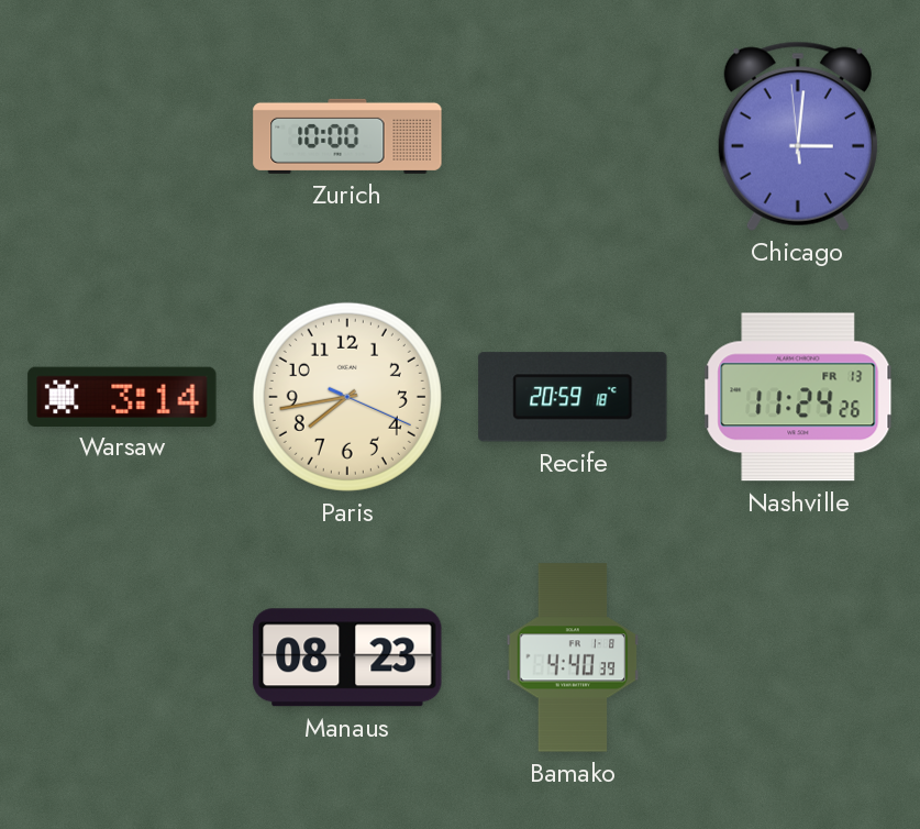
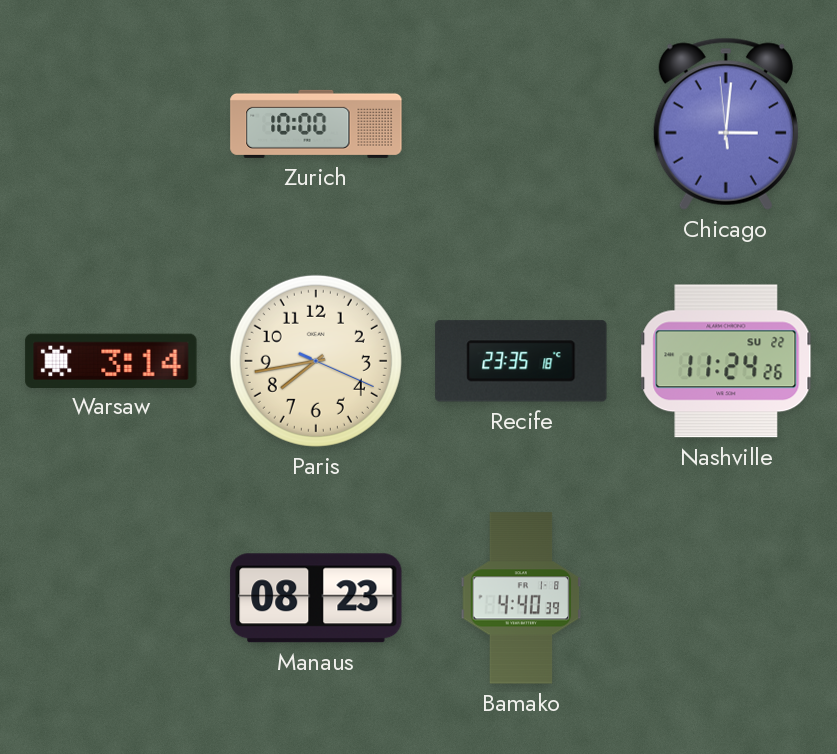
Recife: 20:59 -> 23:35
Nashville date: FR 13 -> SU 22
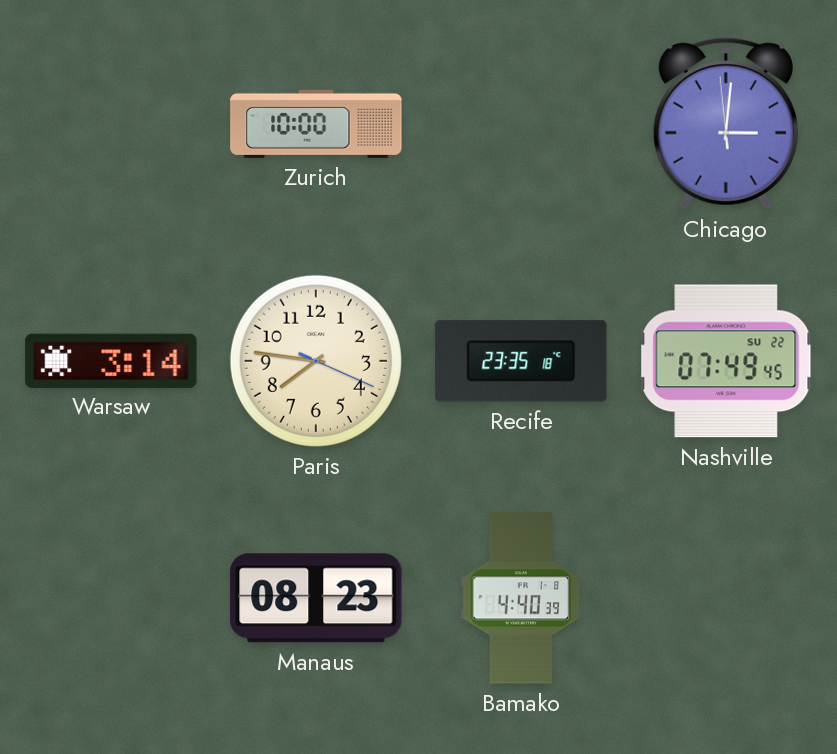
Paris: 7:43 -> 7:46
Nashville: 11:24 -> 07:49
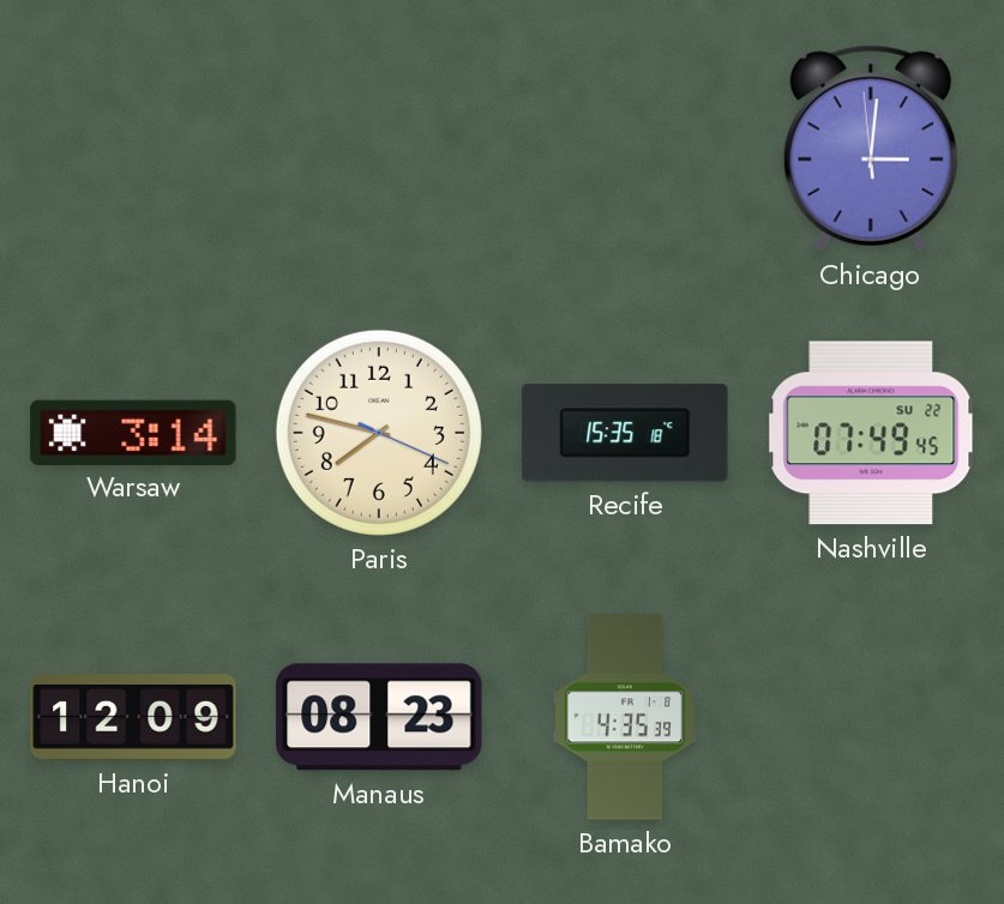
Zurich: 10:00 -> none
Paris: 7:46 -> 7:47
Recife: 23:35 -> 15:35
Hanoi: none -> 12:09
Bamako: 4:40 -> 4:35
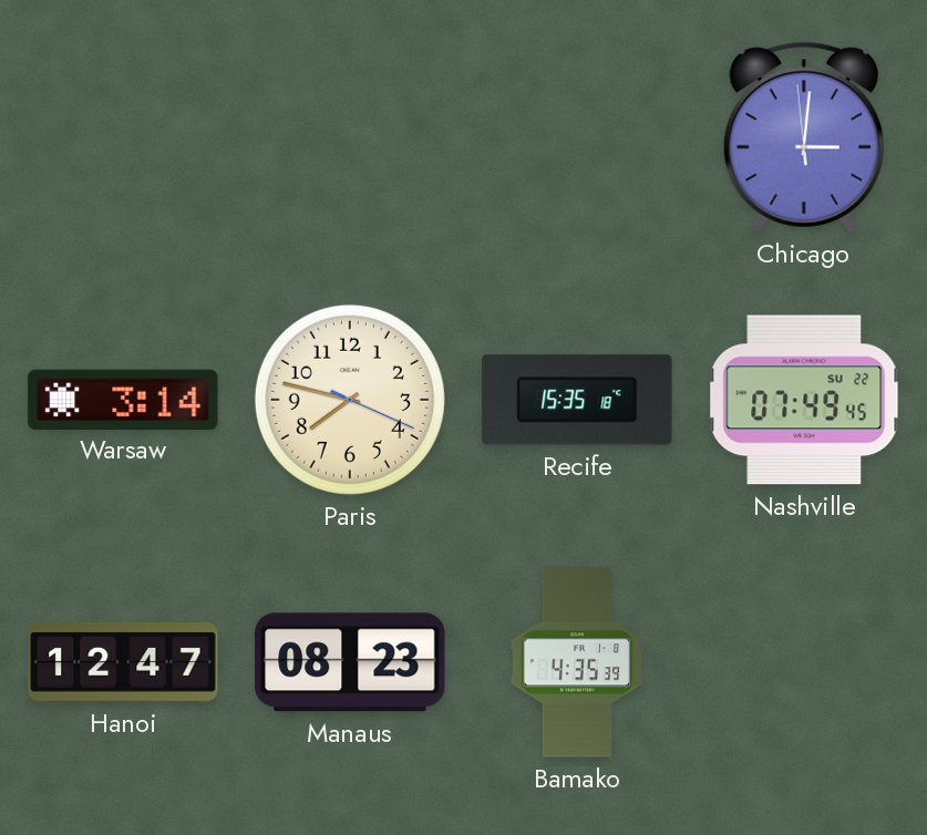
Hanoi: 12:09 -> 12:47
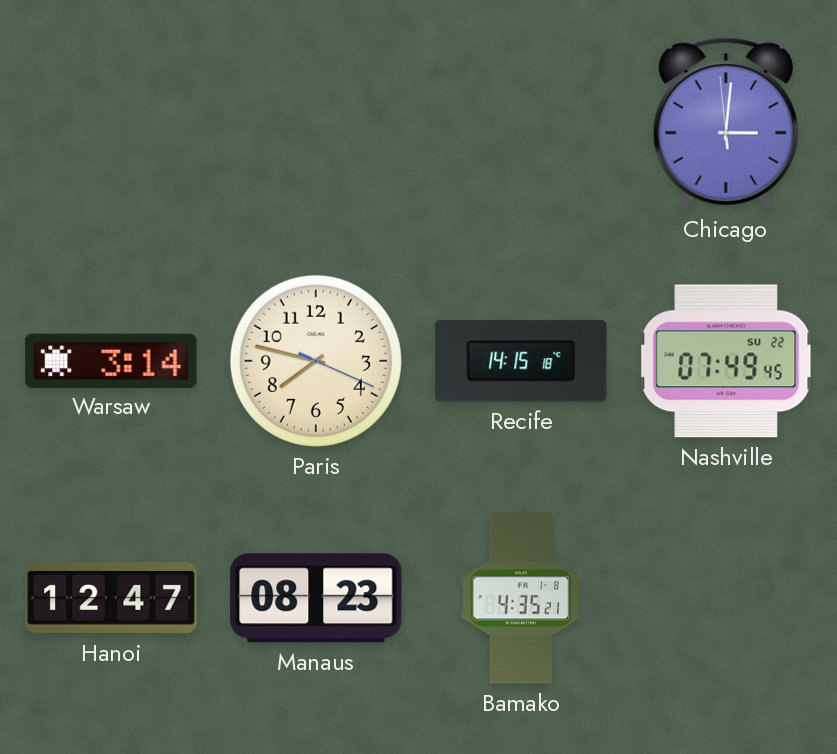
Recife: 15:35 -> 14:15
Bamako: 4:35:39 -> 4:35:21
